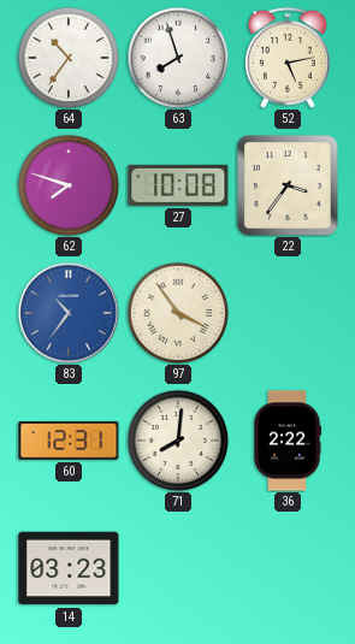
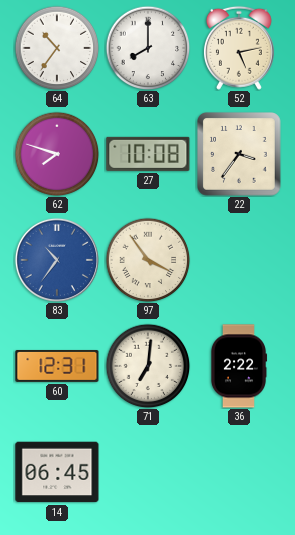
63: 7:57 -> 8:00
71: 8:01 -> 7:01
14: 03:23 -> 06:45
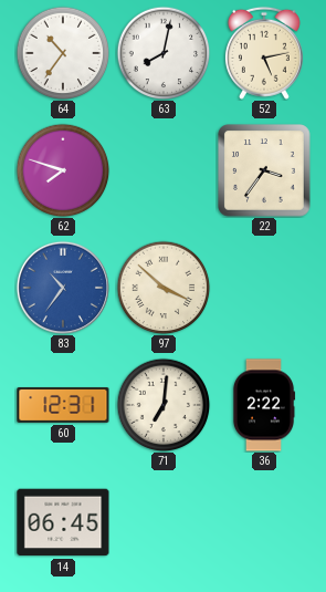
63: 8:00 -> 8:02
27: 10:08 -> none
97: 3:54 -> 3:52
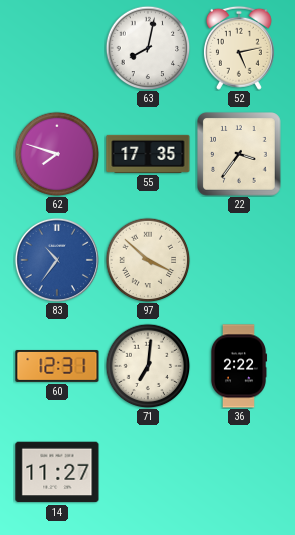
64: 10:36 -> none
55: none -> 17:35
14: 06:45 -> 11:27
